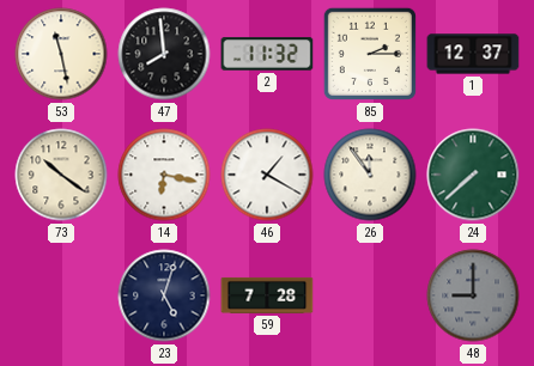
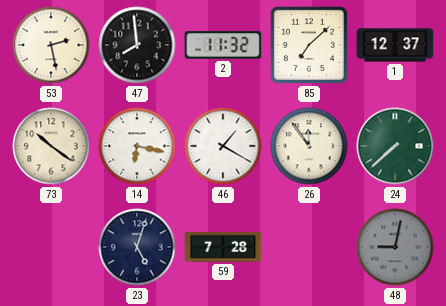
53: 11:28 -> 2:28
85: 2:15 -> 7:08
48: 9:00 -> 9:02
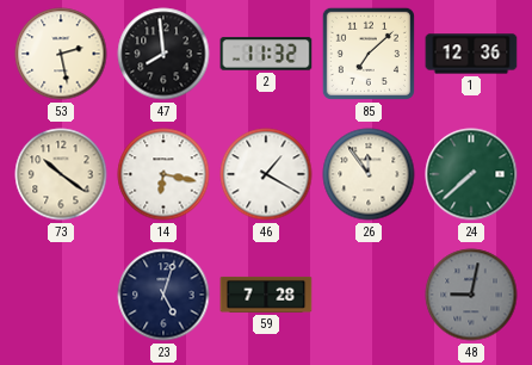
1: 12:37 -> 12:36
